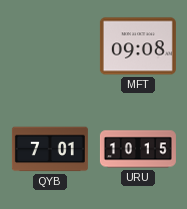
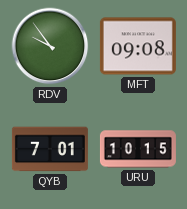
RDV: none -> 9:54
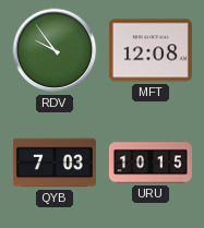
MFT: 09:08 -> 12:08
QYB: 7:01 -> 7:03
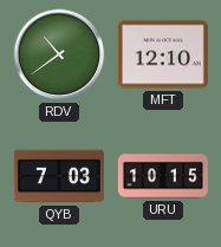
RDV: 9:54 -> 10:39
MFT: 12:08 -> 12:10
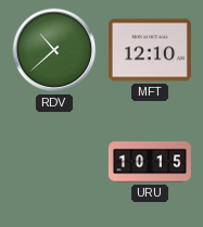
RDV: 10:39 -> 10:38
QYB: 7:03 -> none
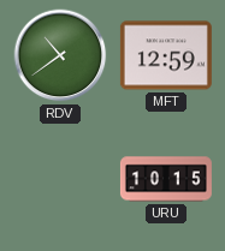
RDV: 10:38 -> 10:39
MFT: 12:10 -> 12:59
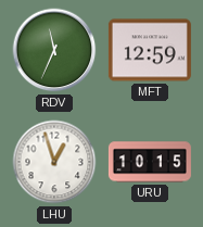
RDV: 10:39 -> 11:34
LHU: none -> 12:57
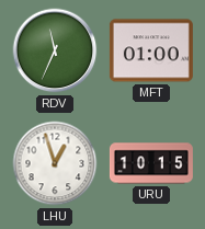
MFT: 12:59 -> 01:00
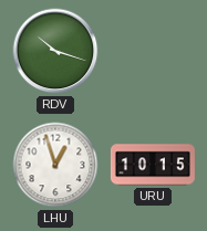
RDV: 11:34 -> 10:18
MFT: 01:00 -> none
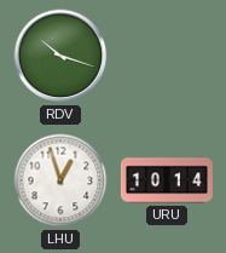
URU: 10:15 -> 10:14
